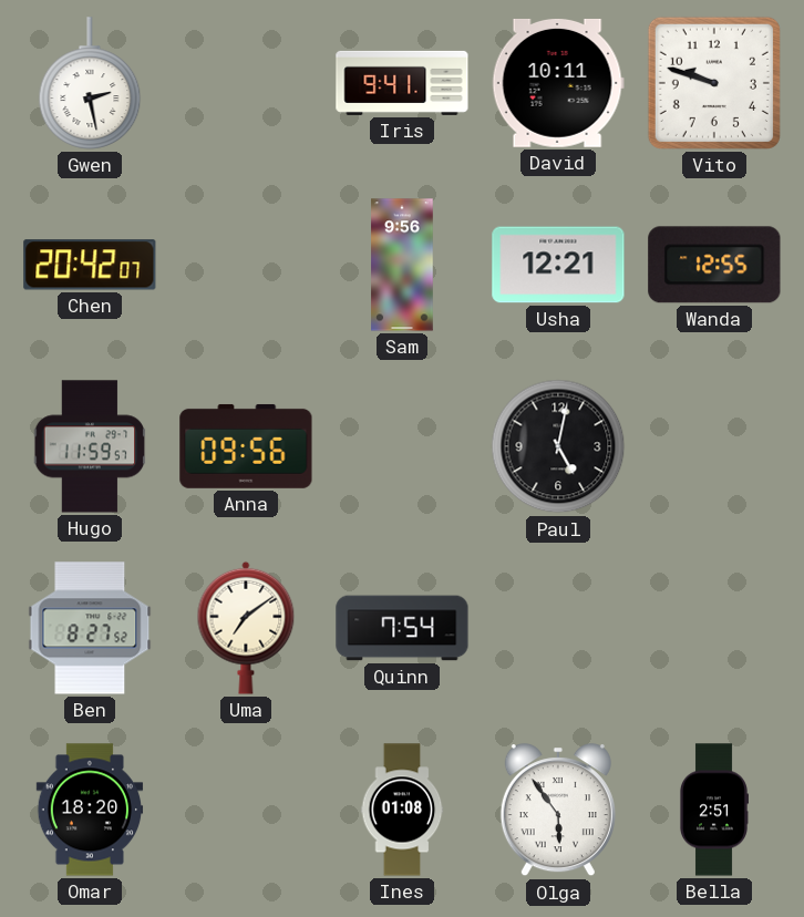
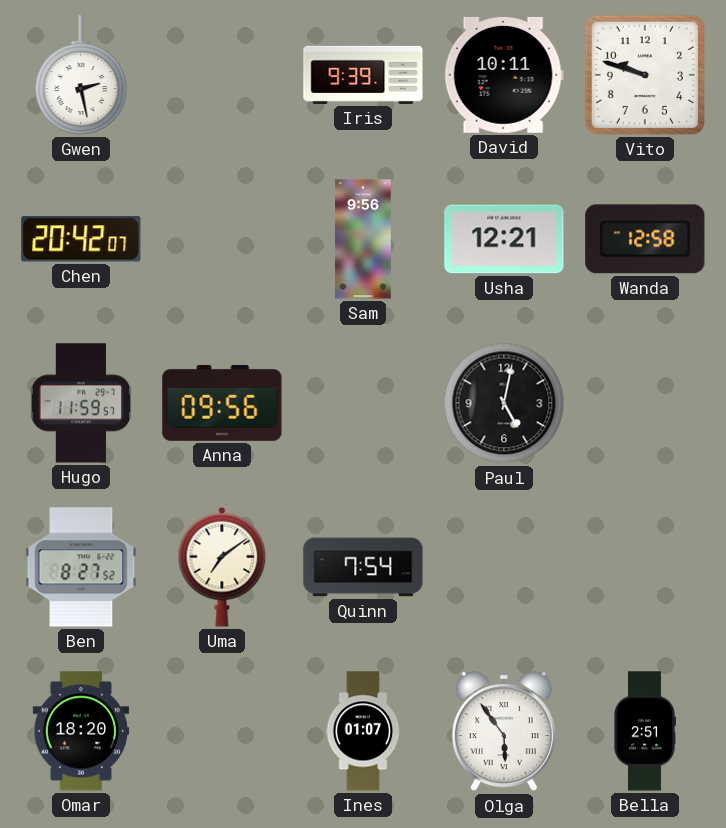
Iris: 9:41 -> 9:39
Wanda: 12:55 -> 12:58
Ines: 01:08 -> 01:07
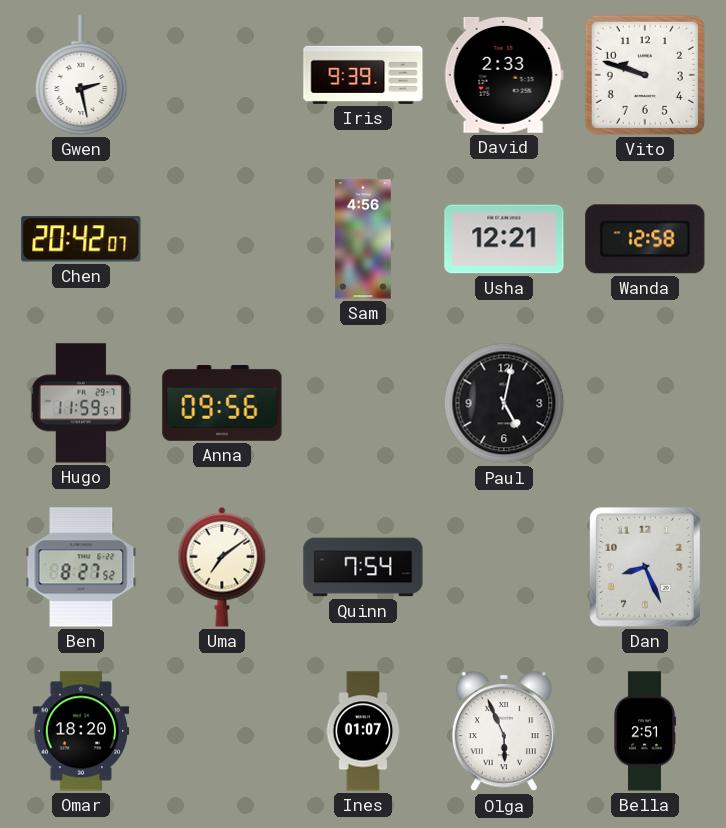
David: 10:11 -> 2:33
Sam: 9:56 -> 4:56
Dan: none -> 8:26
Olga: 5:54 -> 5:56
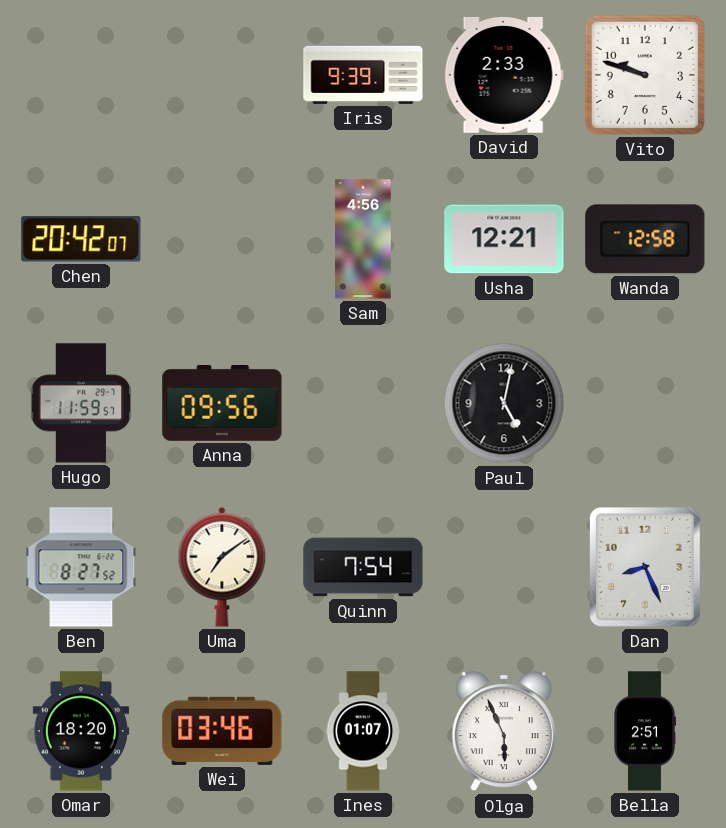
Gwen: 2:28 -> none
Wei: none -> 03:46
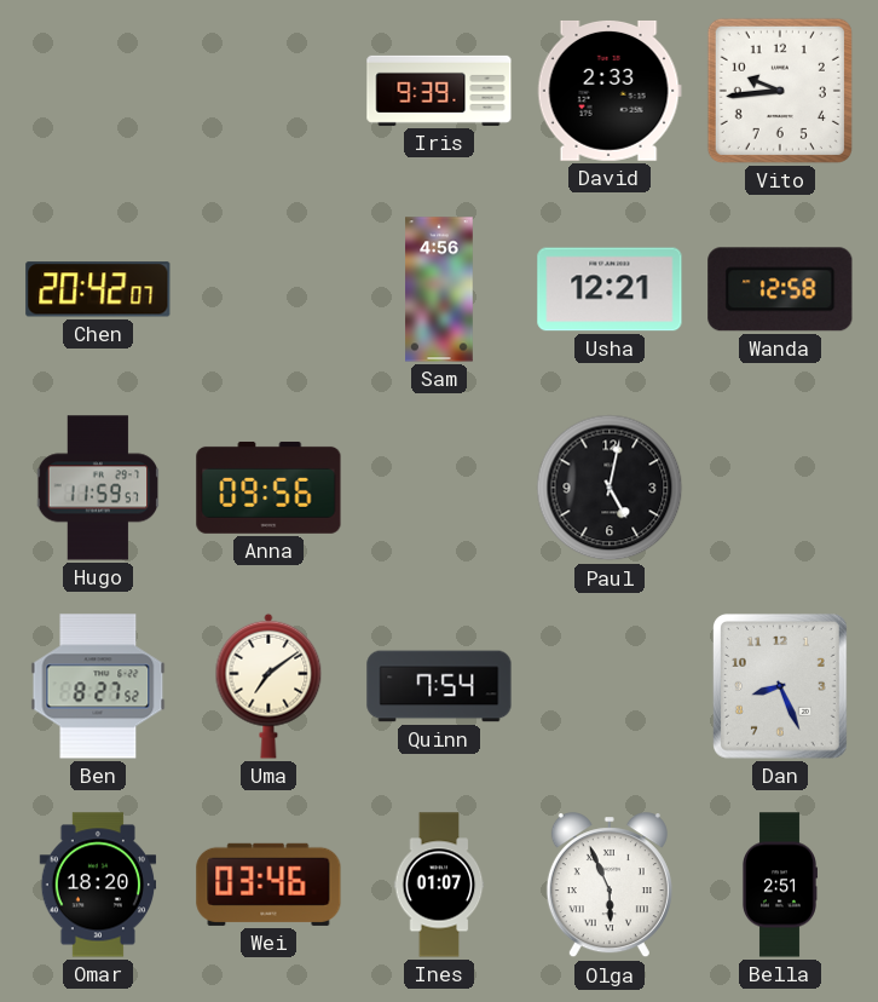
Vito: 9:48 -> 9:44
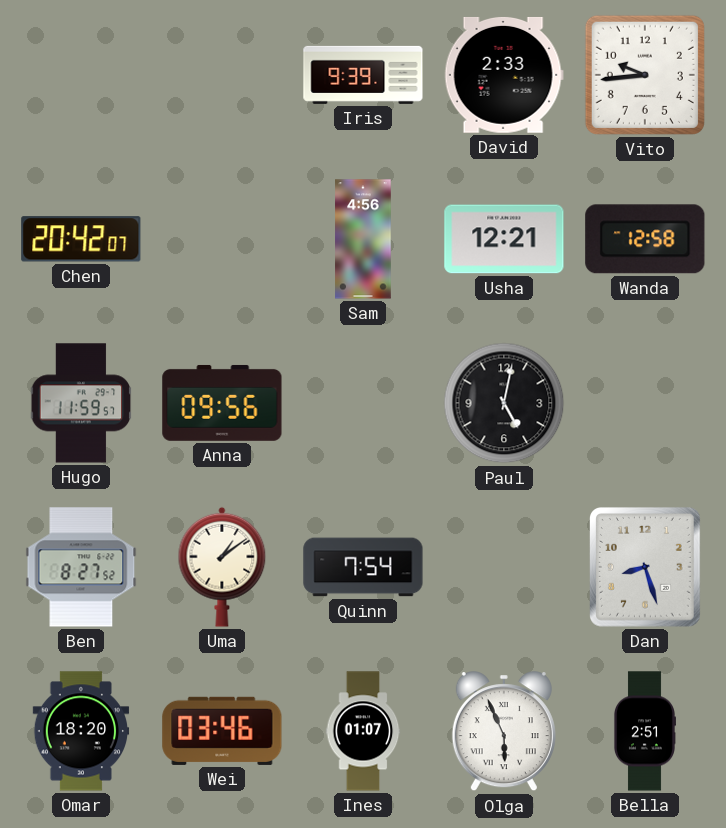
Uma: 7:09 -> 1:09
Dan: 8:26 -> 8:27
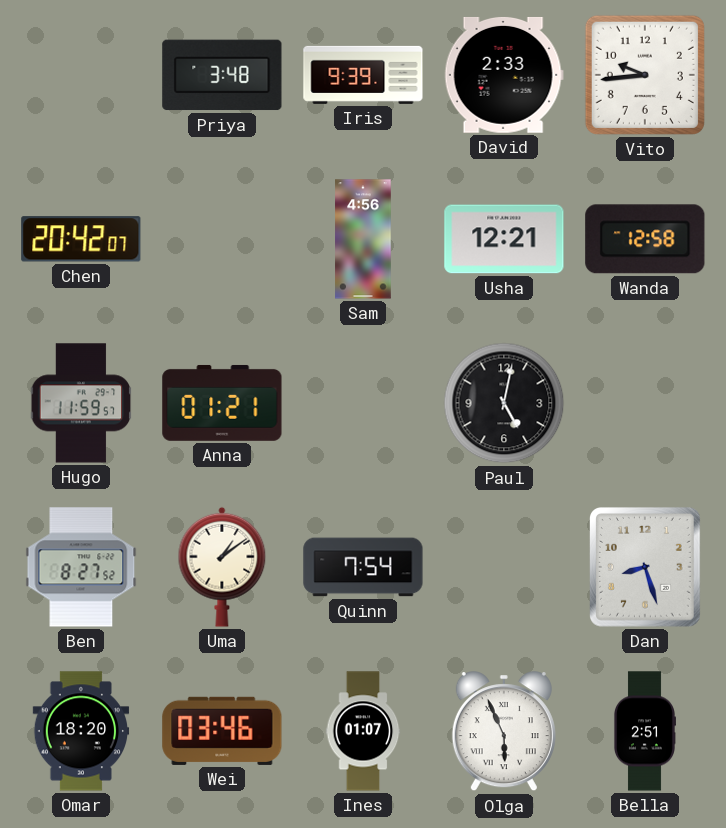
Priya: none -> 3:48
Anna: 09:56 -> 01:21
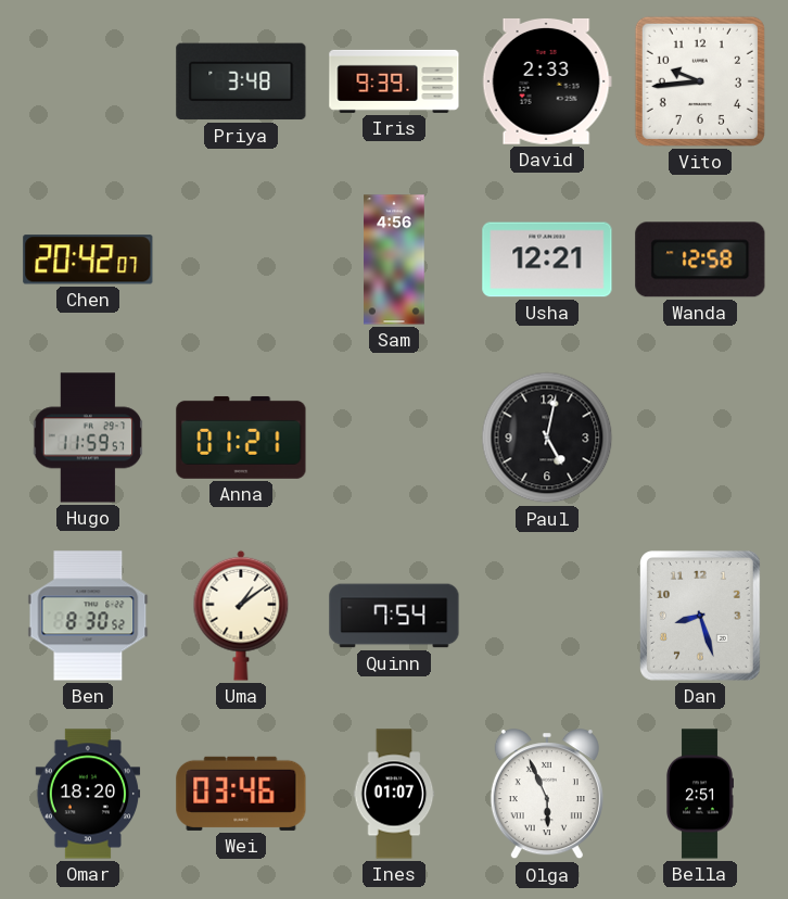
Ben: 8:27 -> 8:30
